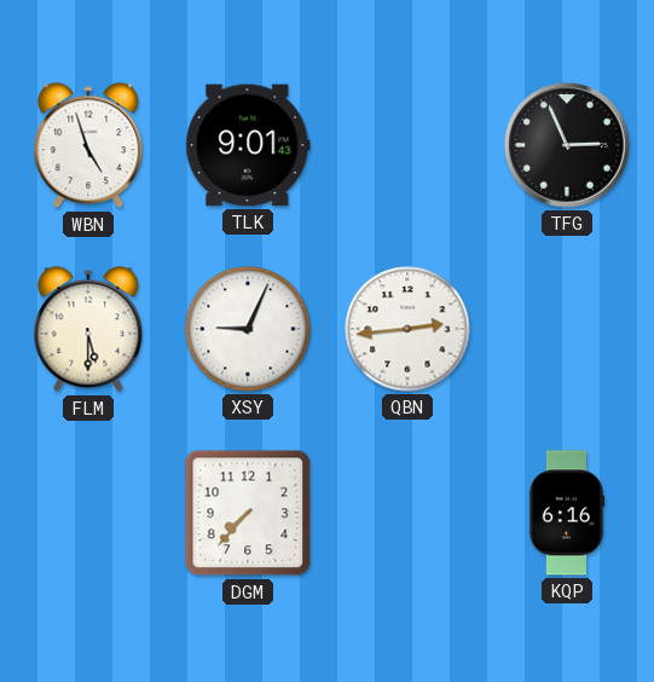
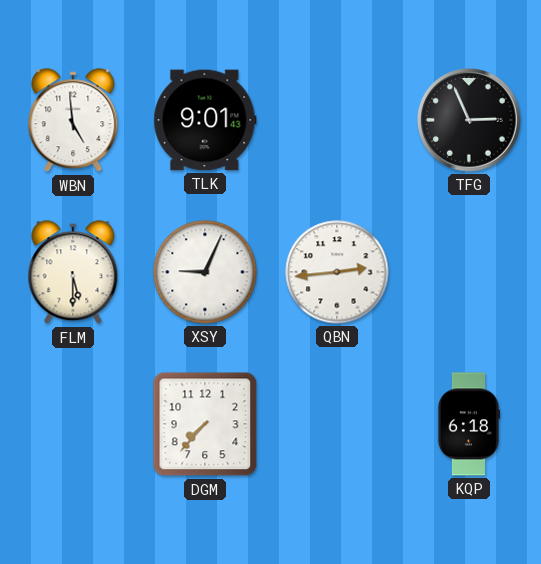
WBN: 4:57 -> 4:59
KQP: 6:16 -> 6:18
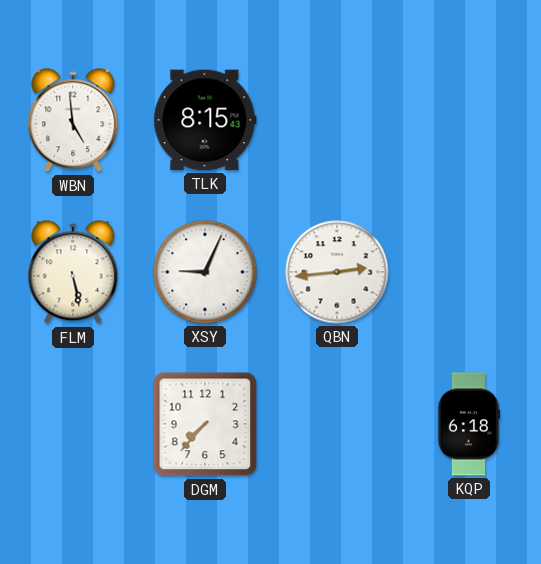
TLK: 9:01 -> 8:15
TFG: 2:56 -> none
FLM: 5:30 -> 5:28
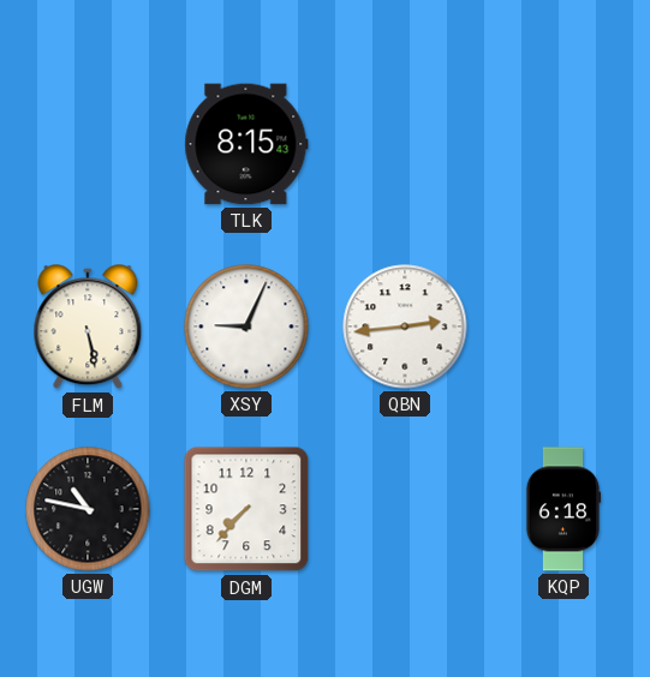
WBN: 4:59 -> none
UGW: none -> 10:47
